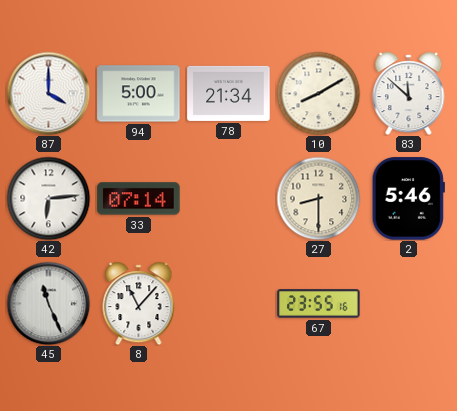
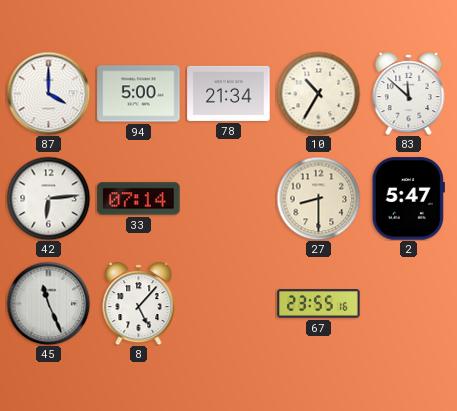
10: 8:10 -> 10:35
2: 5:46 -> 5:47
8: 11:07 -> 5:07
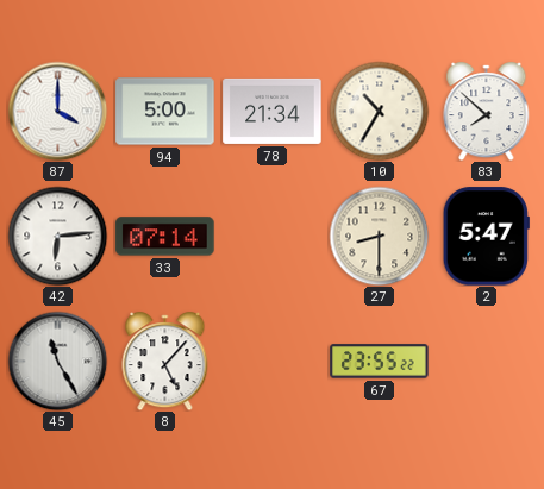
83: 11:52 -> 7:52
45: 11:26 -> 11:25
67: 23:55:16 -> 23:55:22
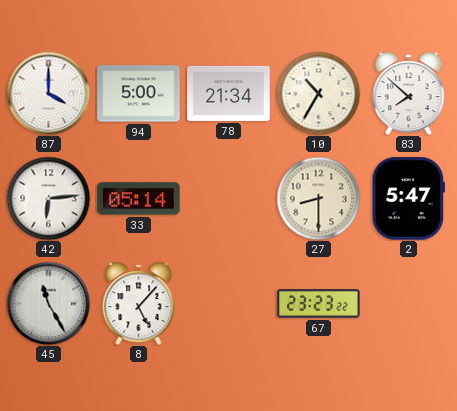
33: 07:14 -> 05:14
67: 23:55 -> 23:23
